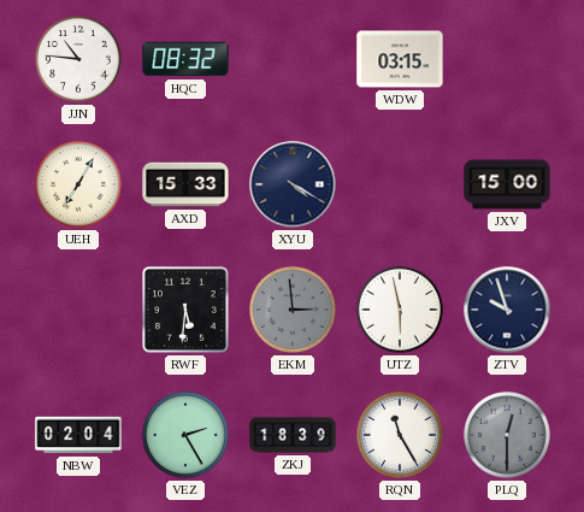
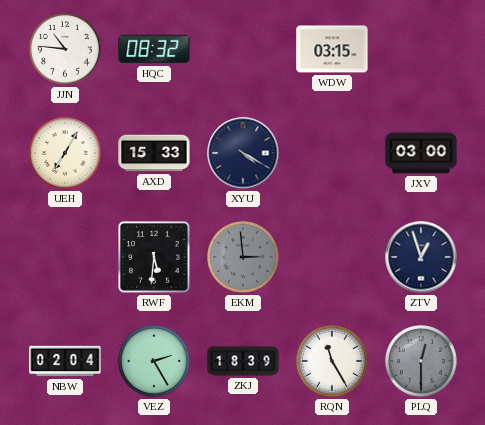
JXV: 15:00 -> 03:00
UTZ: 5:58 -> none
ZTV: 9:57 -> 12:57
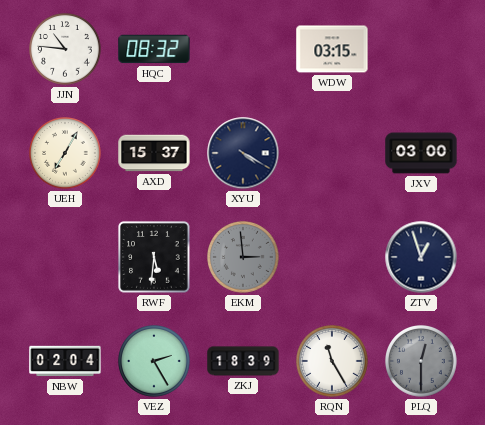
AXD: 15:33 -> 15:37
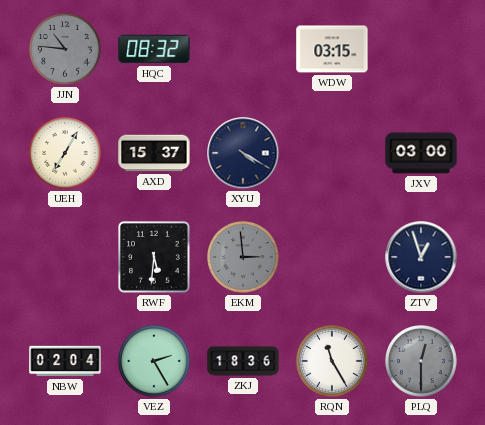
JJN dial: white -> grey
ZKJ: 18:39 -> 18:36
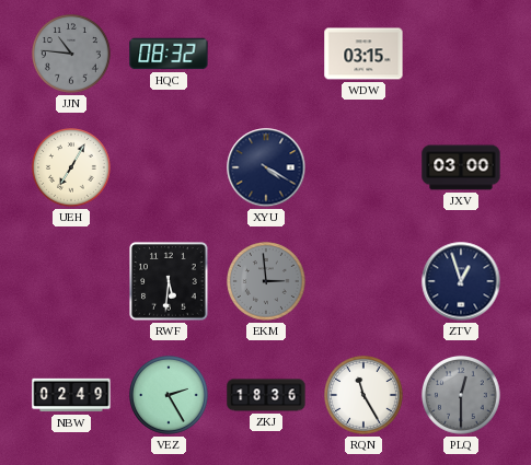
AXD: 15:37 -> none
NBW: 02:04 -> 02:49
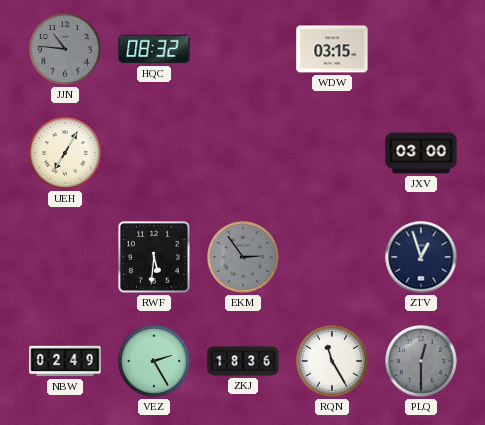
XYU: 4:20 -> none
EKM: 2:59 -> 2:54
